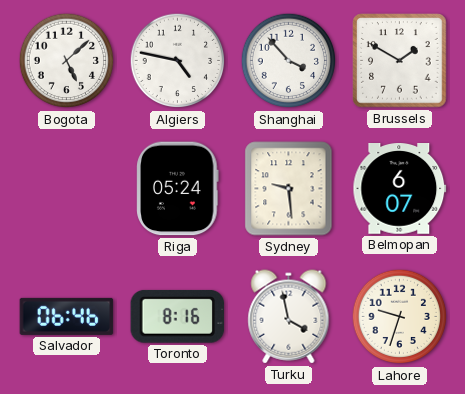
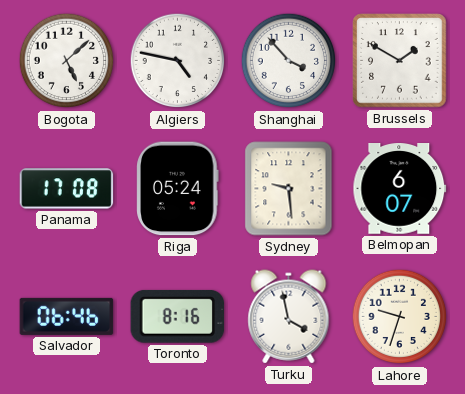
Panama: none -> 17:08
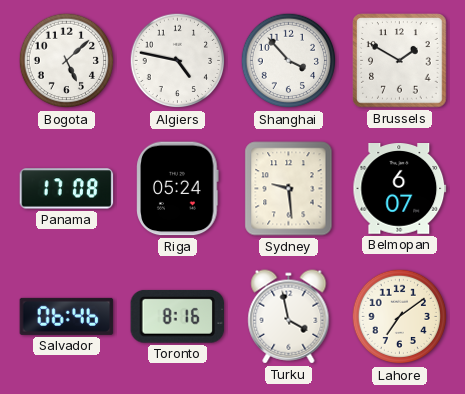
Lahore: 9:33 -> 7:09
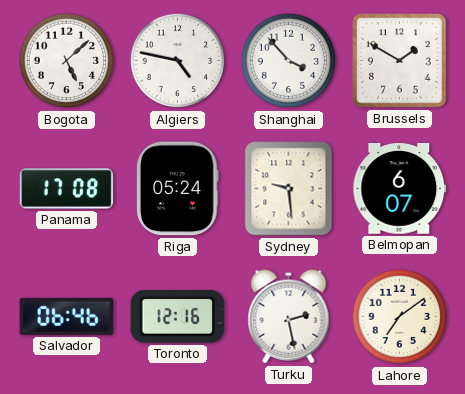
Toronto: 8:16 -> 12:16
Turku: 3:58 -> 2:28
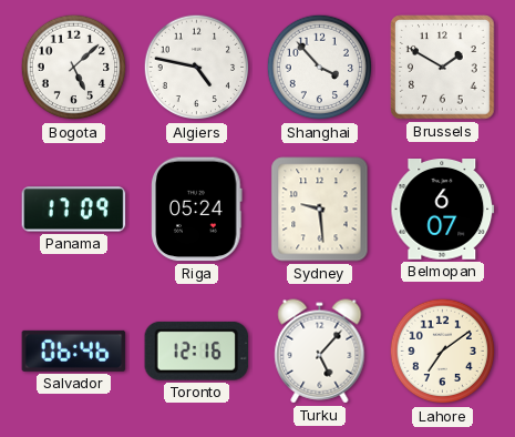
Panama: 17:08 -> 17:09
Turku: 2:28 -> 5:07
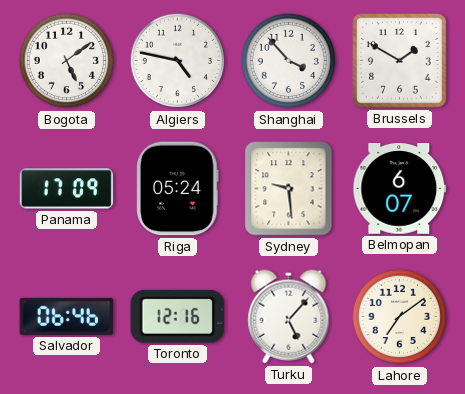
Bogota: 5:08 -> 5:09
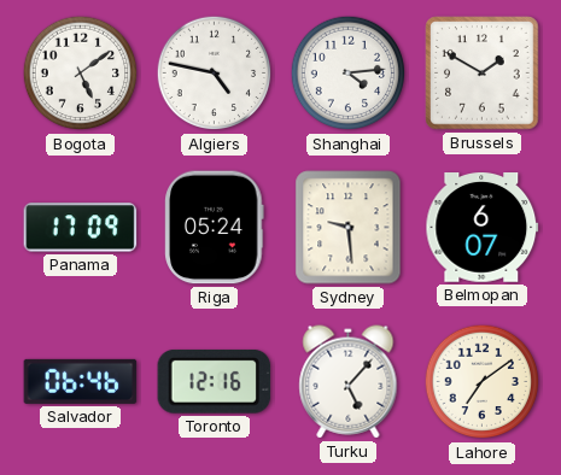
Shanghai: 3:53 -> 4:14
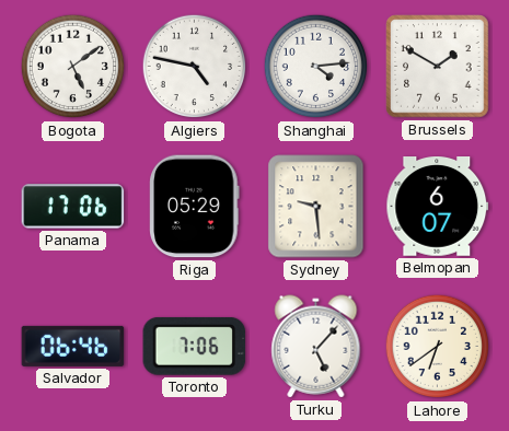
Panama: 17:09 -> 17:06
Riga: 05:24 -> 05:29
Toronto: 12:16 -> 7:06
Lahore: 7:09 -> 6:39
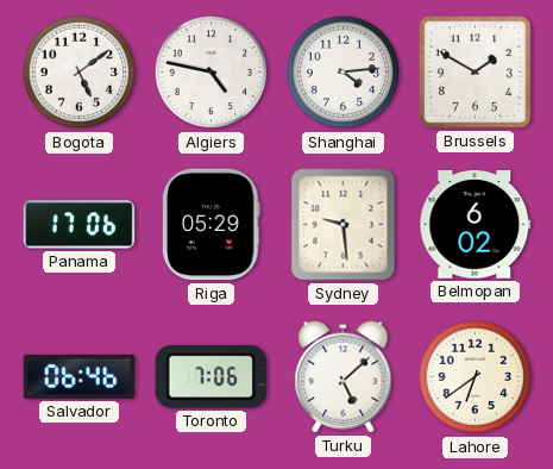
Belmopan: 6:07 -> 6:02
Turku: 5:07 -> 5:08
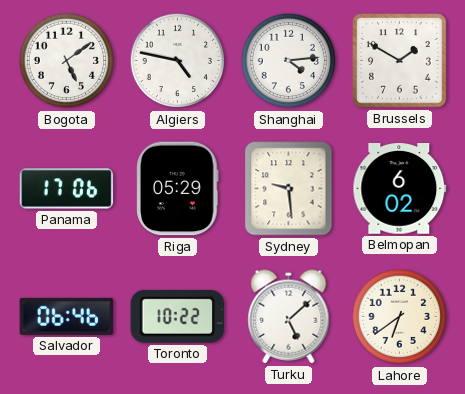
Toronto: 7:06 -> 10:22
